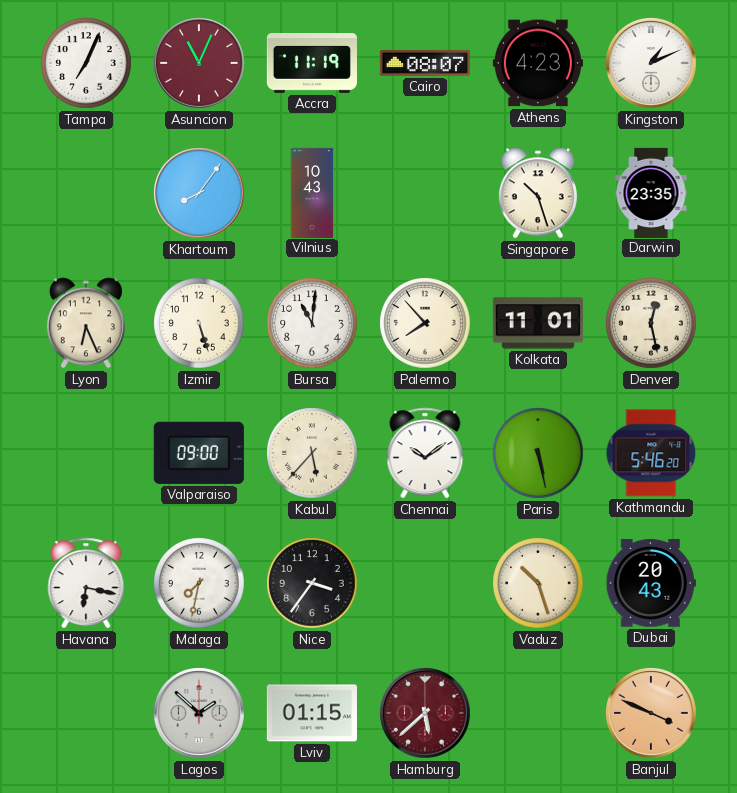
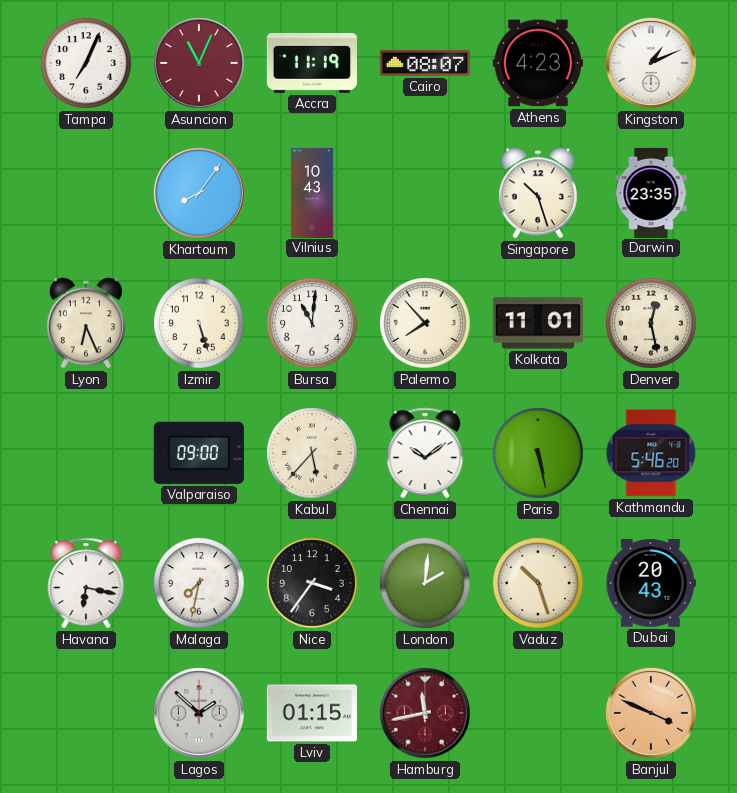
London: none -> 2:01
Hamburg: 5:38 -> 11:43
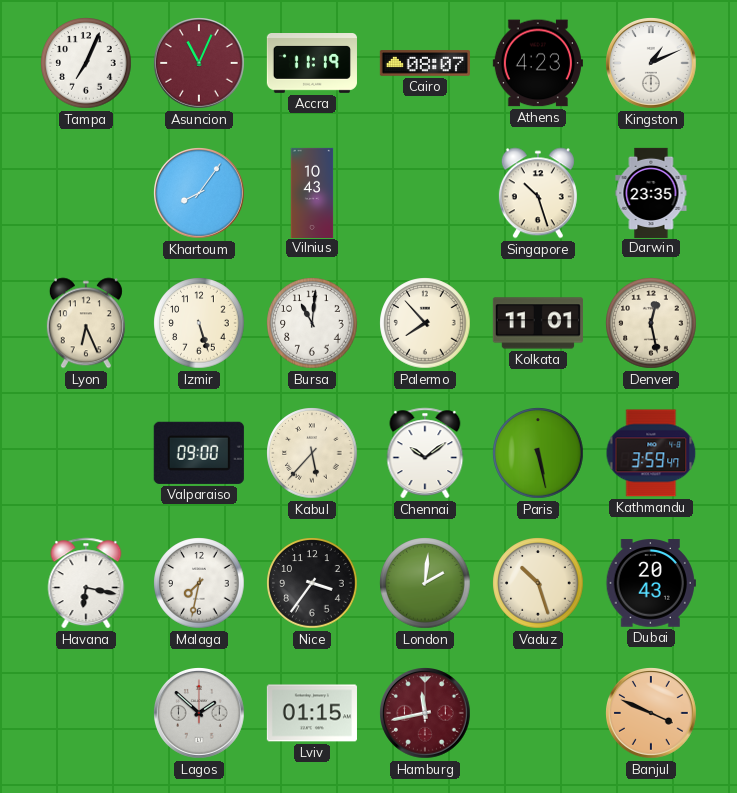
Kathmandu: 5:46 -> 3:59
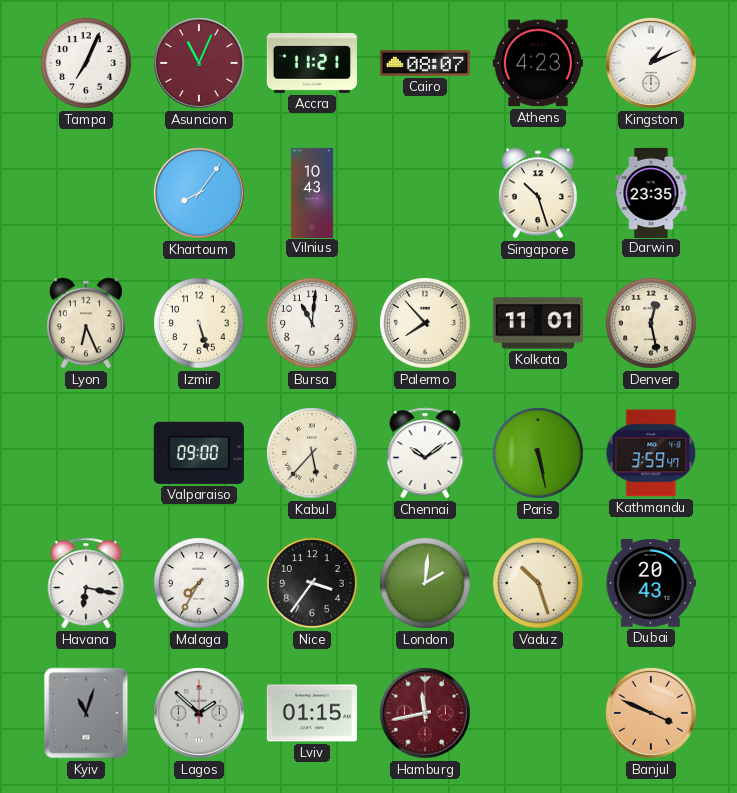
Accra: 11:19 -> 11:21
Malaga: 7:32 -> 7:35
Kyiv: none -> 11:03
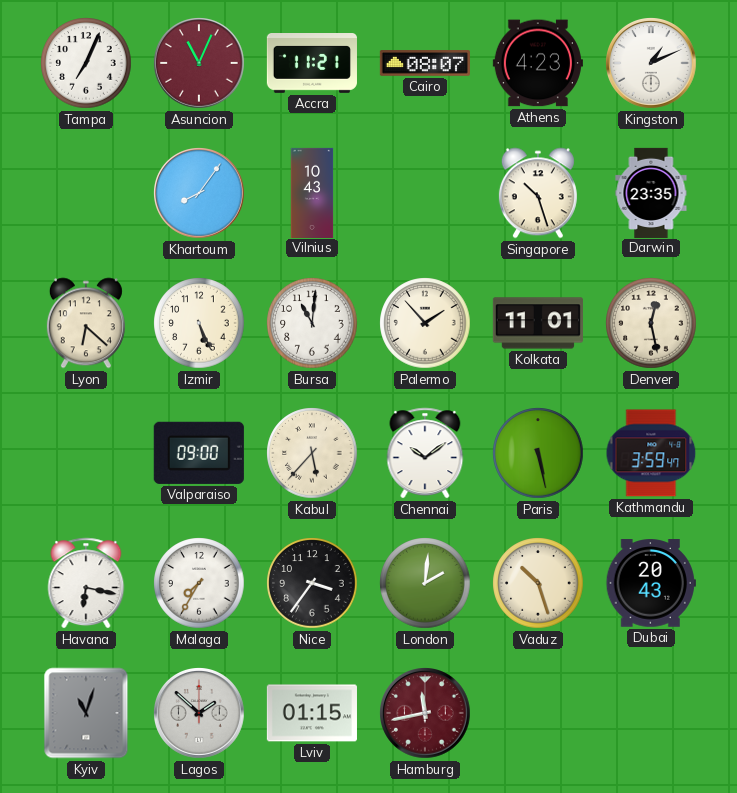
Lyon: 6:26 -> 6:22
Izmir: 5:27 -> 5:26
Palermo: 7:53 -> 1:53
Banjul: 3:49 -> none
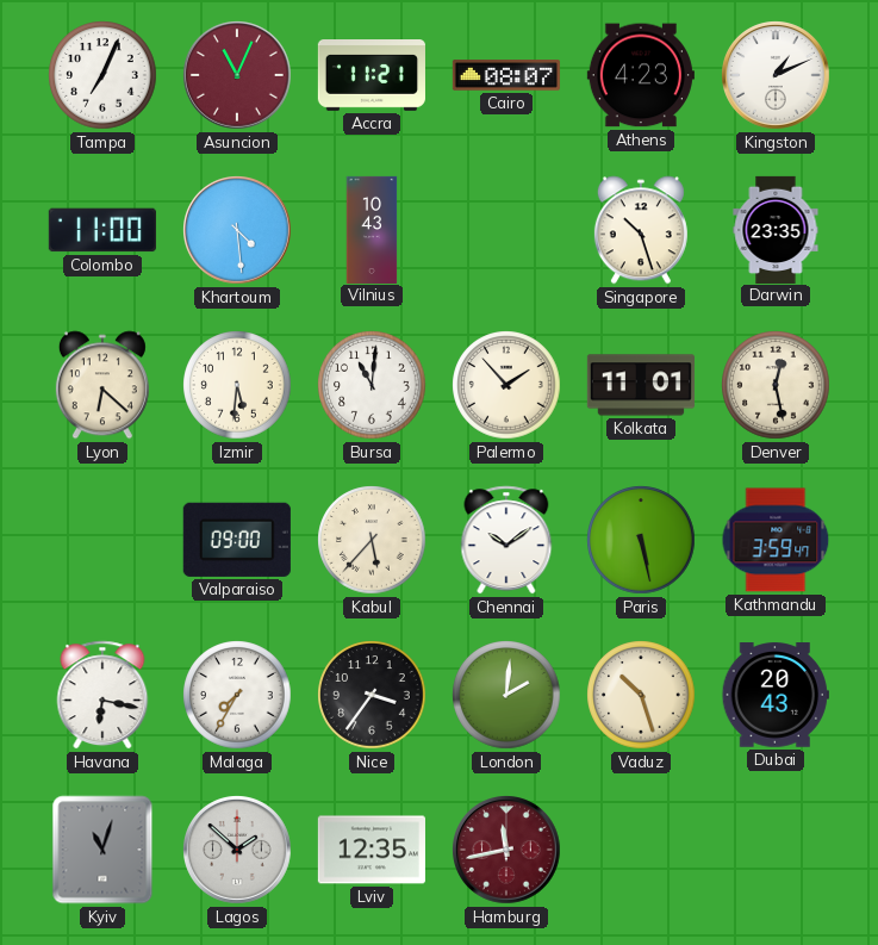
Colombo: none -> 11:00
Khartoum: 8:06 -> 4:29
Izmir: 5:26 -> 5:31
Lviv: 01:15 -> 12:35
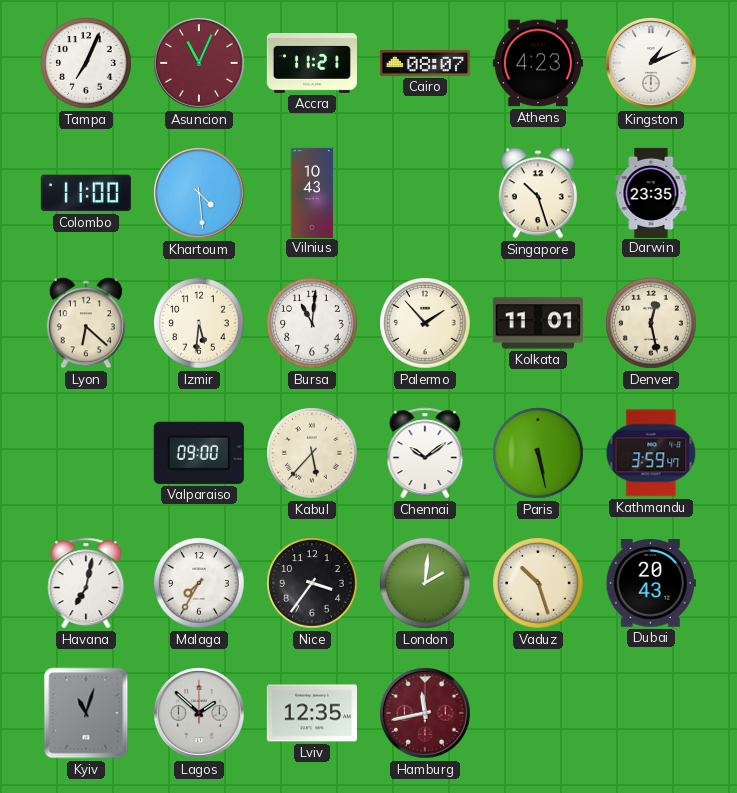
Havana: 6:17 -> 7:02
